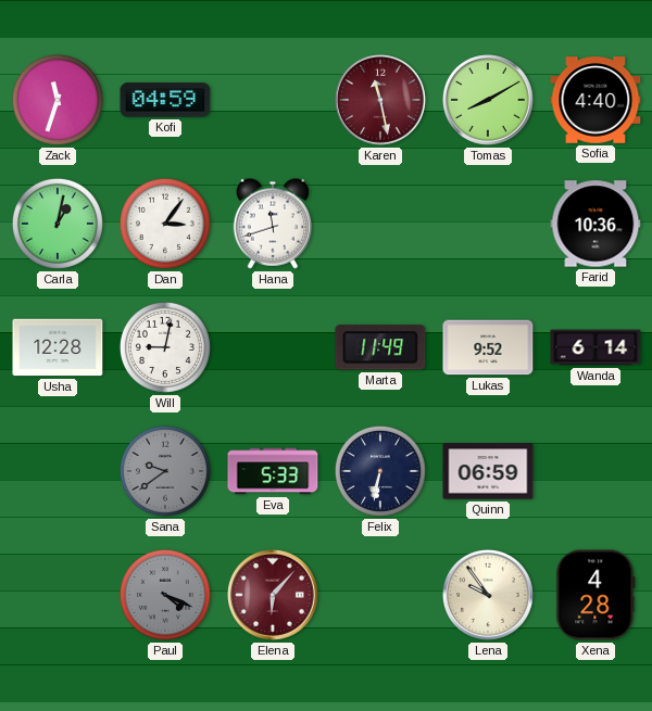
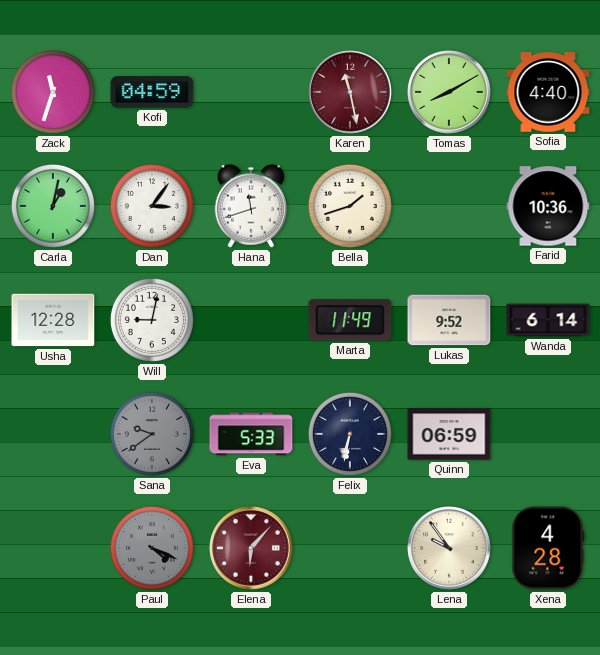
Bella: none -> 1:42
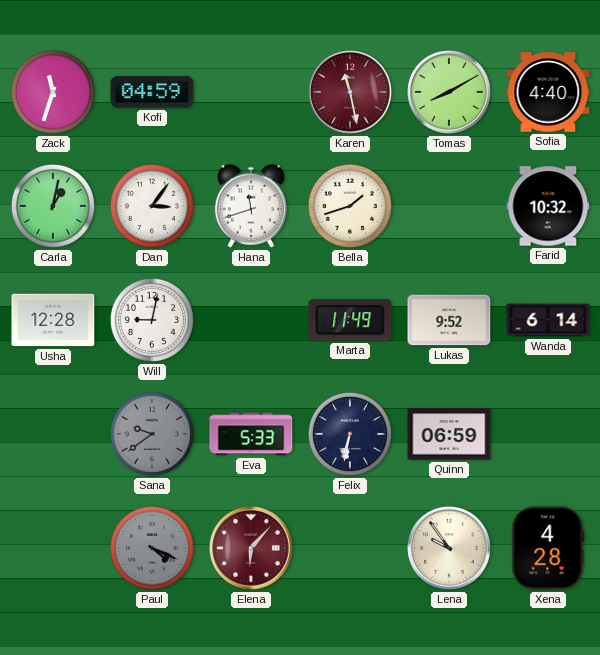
Farid: 10:36 -> 10:32
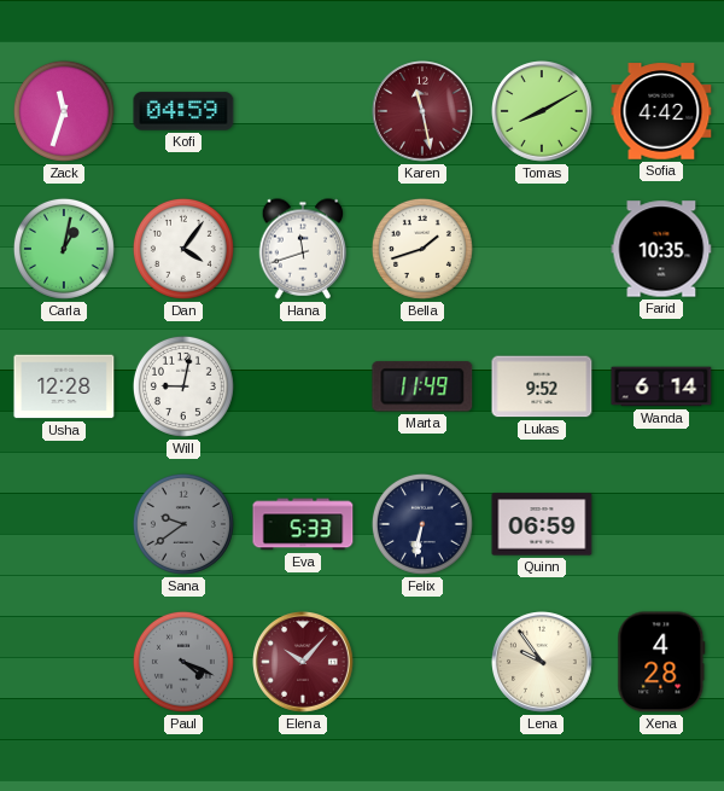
Sofia: 4:40 -> 4:42
Dan: 3:06 -> 4:06
Farid: 10:32 -> 10:35
Elena: 6:07 -> 10:07
